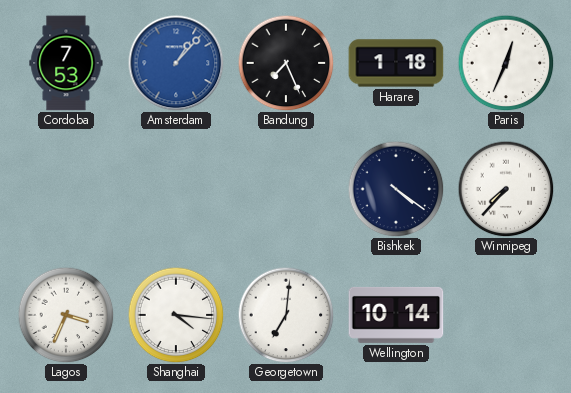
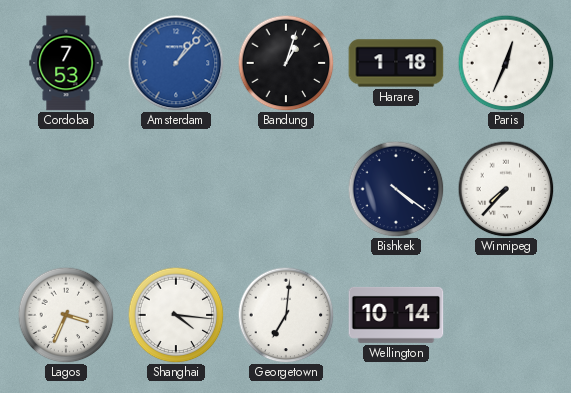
Bandung: 7:26 -> 1:03
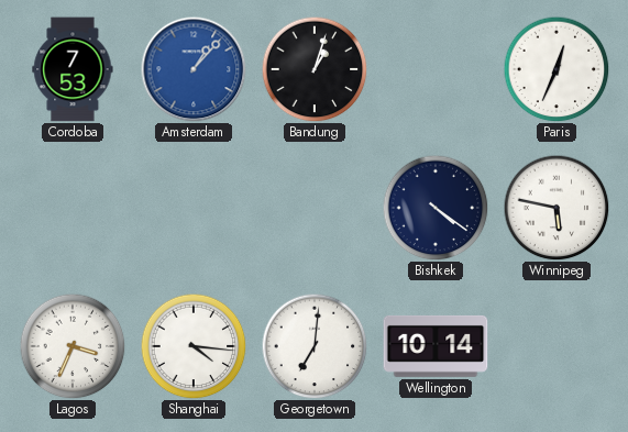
Harare: 1:18 -> none
Winnipeg: 7:37 -> 5:47
